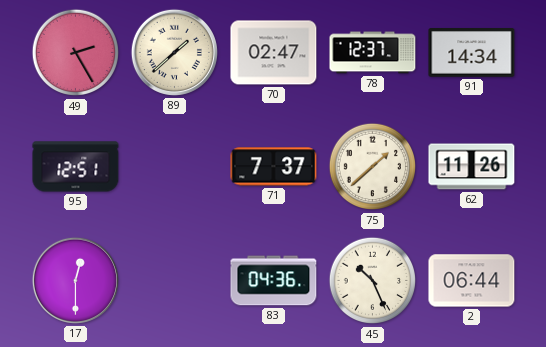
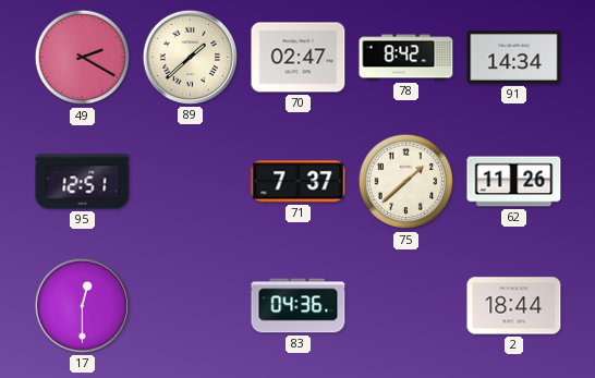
49: 2:25 -> 2:20
78: 12:37 -> 8:42
45: 10:26 -> none
2: 06:44 -> 18:44
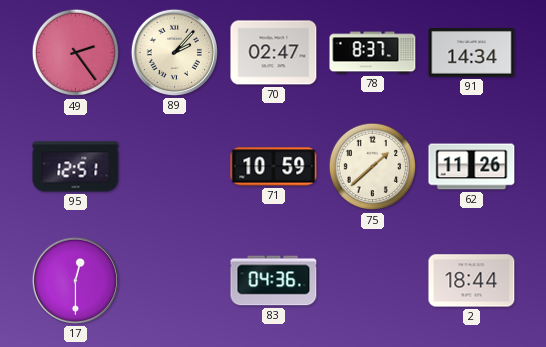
49: 2:20 -> 2:24
89: 1:38 -> 2:07
78: 8:42 -> 8:37
71: 7:37 -> 10:59
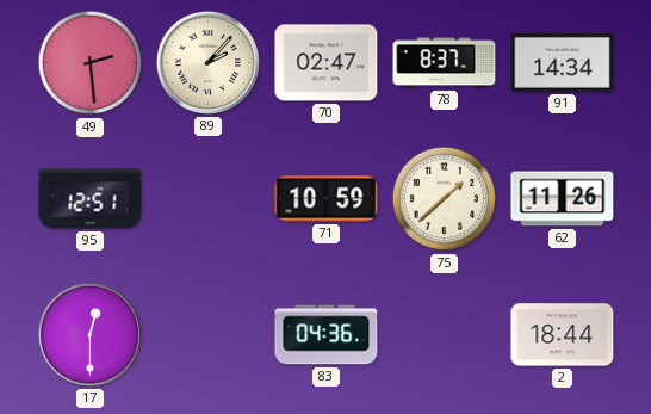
49: 2:24 -> 2:29
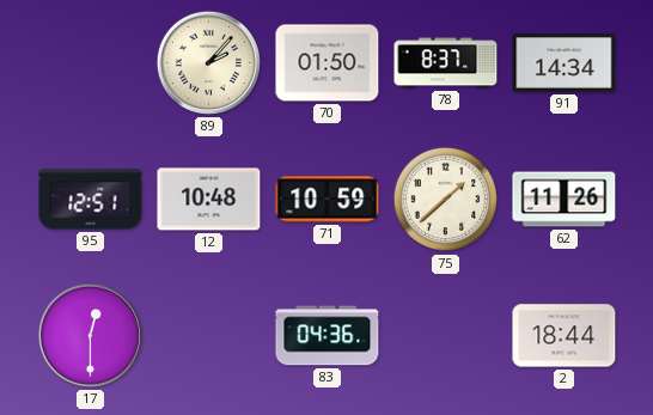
49: 2:29 -> none
70: 02:47 -> 01:50
12: none -> 10:48
